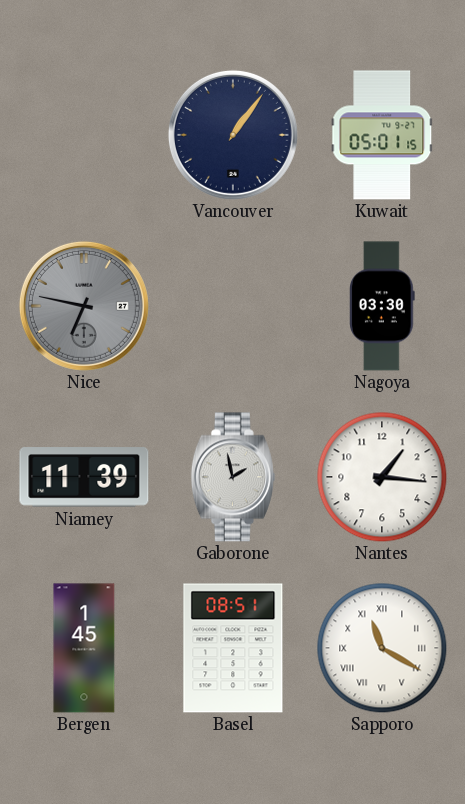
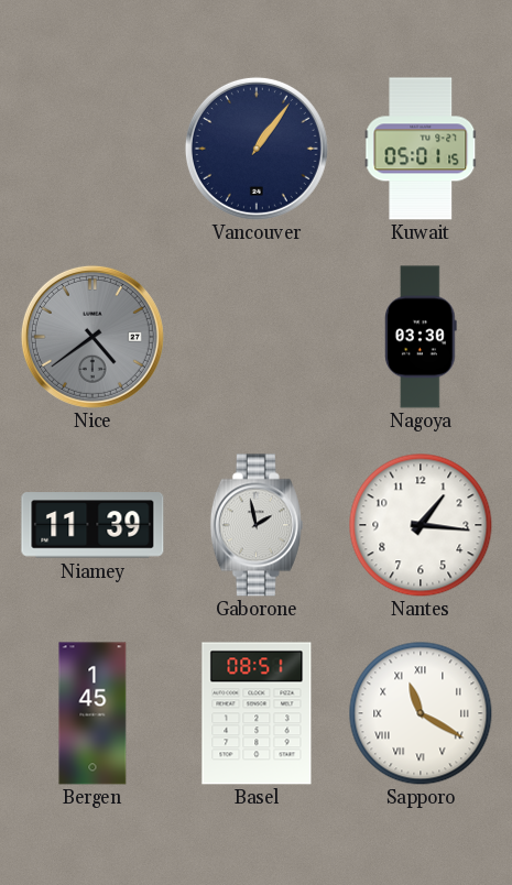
Nice: 6:47 -> 4:39
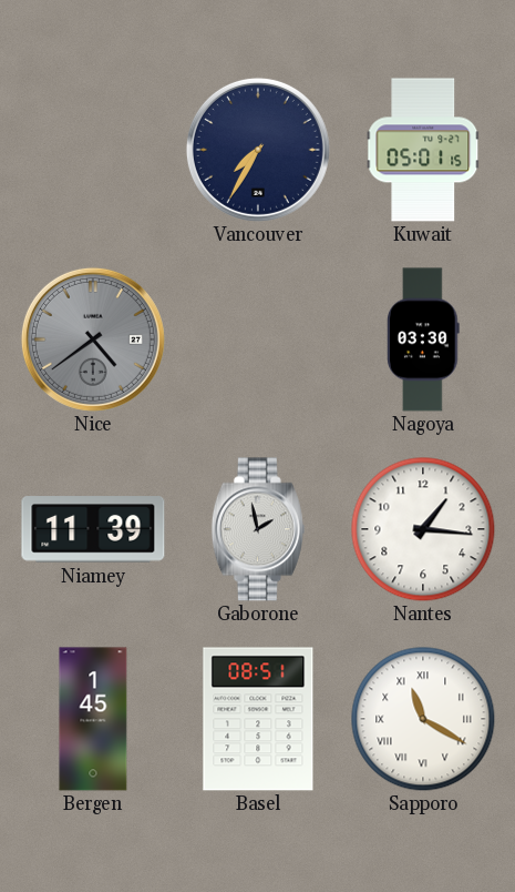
Vancouver: 1:06 -> 7:35
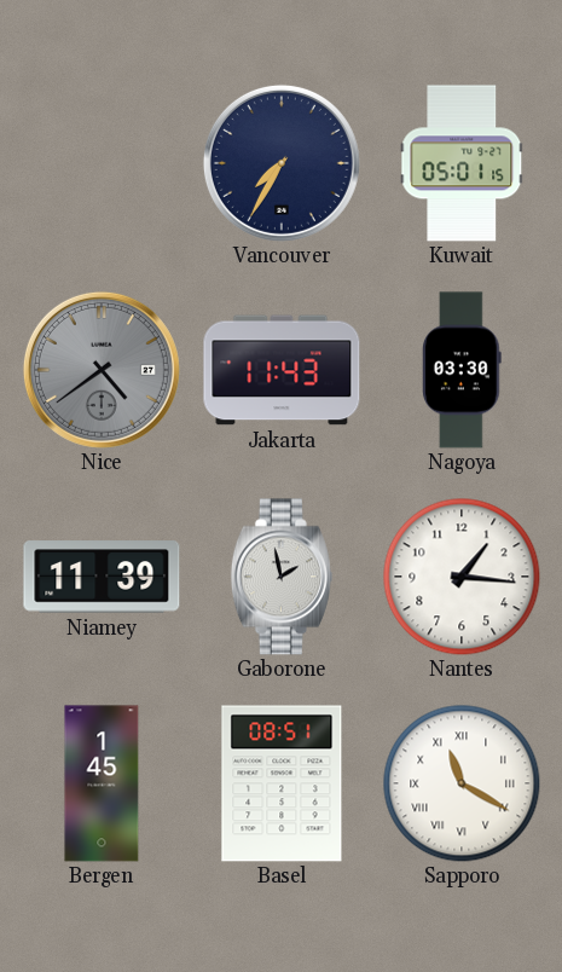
Jakarta: none -> 11:43
